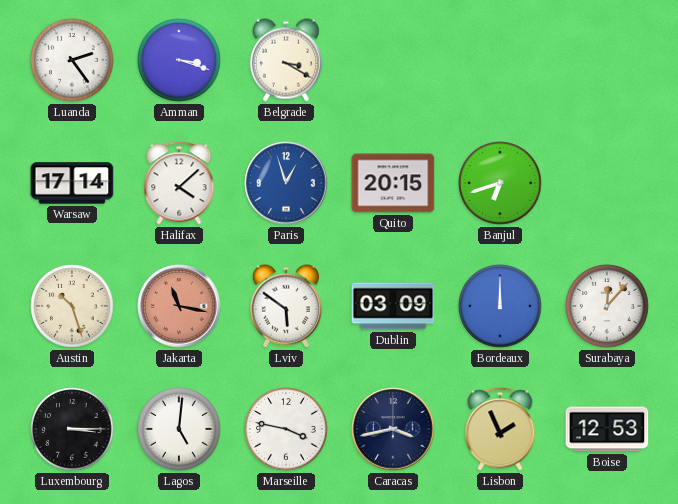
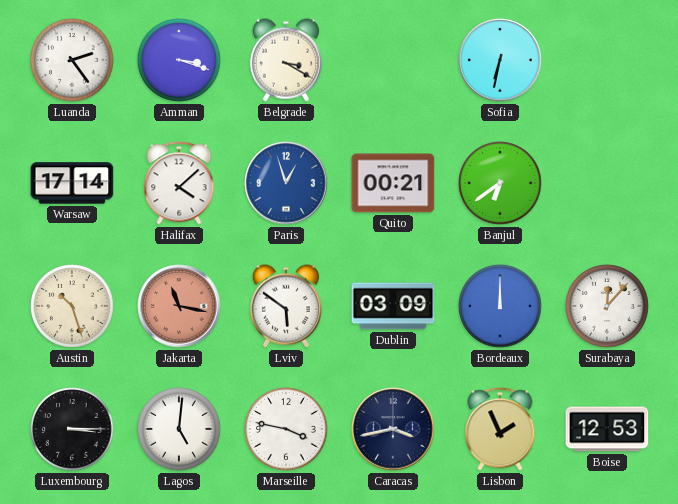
Sofia: none -> 6:32
Quito: 20:15 -> 00:21
Banjul: 6:42 -> 6:39
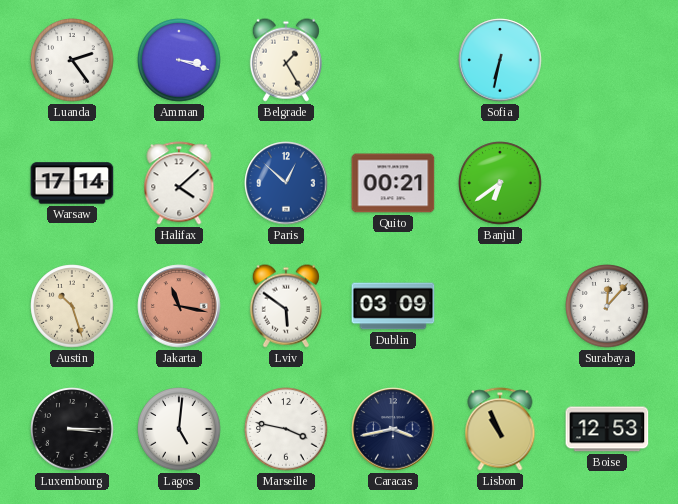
Belgrade: 3:20 -> 1:25
Paris: 12:57 -> 12:52
Bordeaux: 12:00 -> none
Lisbon: 1:56 -> 10:56
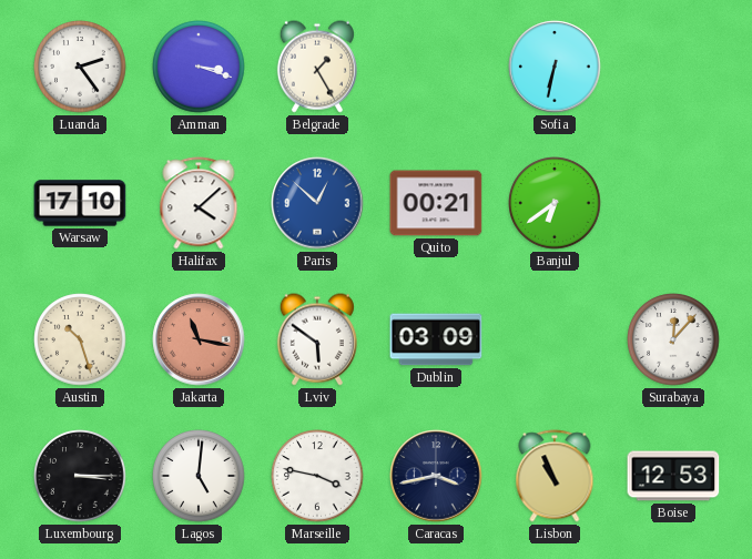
Warsaw: 17:14 -> 17:10
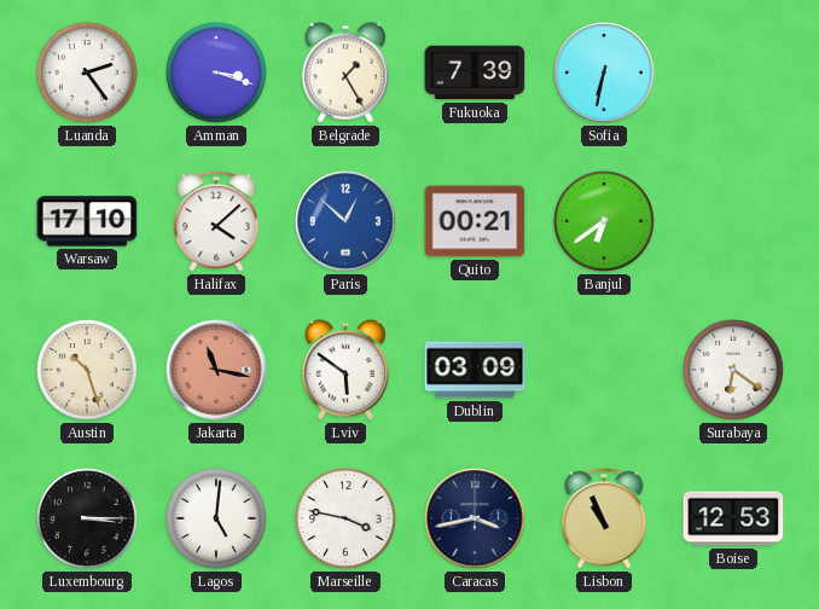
Fukuoka: none -> 7:39
Surabaya: 12:07 -> 6:21
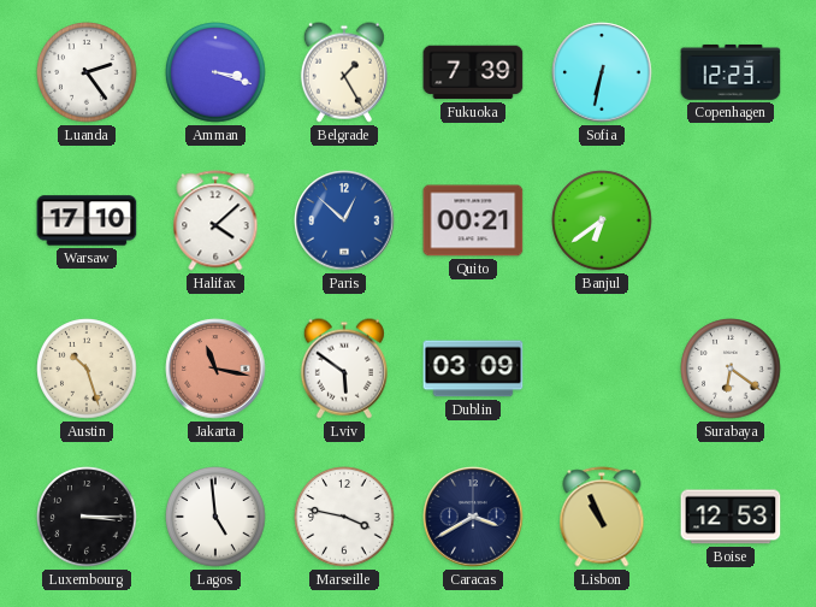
Copenhagen: none -> 12:23
Lagos: 5:01 -> 4:59
Caracas: 3:43 -> 3:40
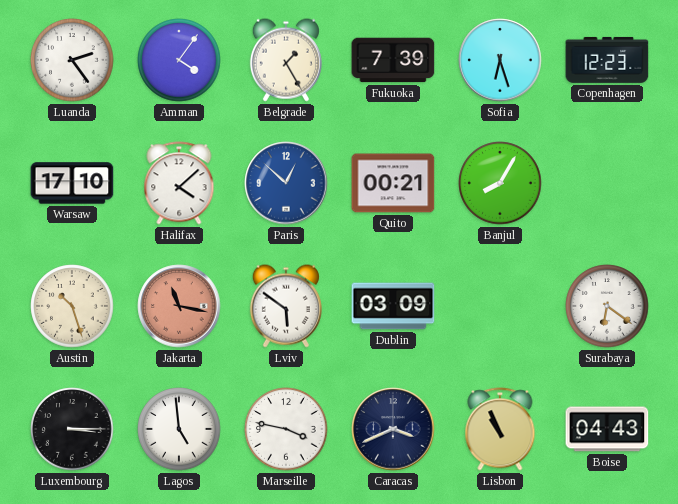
Amman: 3:18 -> 4:06
Sofia: 6:32 -> 6:27
Banjul: 6:39 -> 8:05
Caracas: 3:40 -> 3:41
Boise: 12:53 -> 04:43
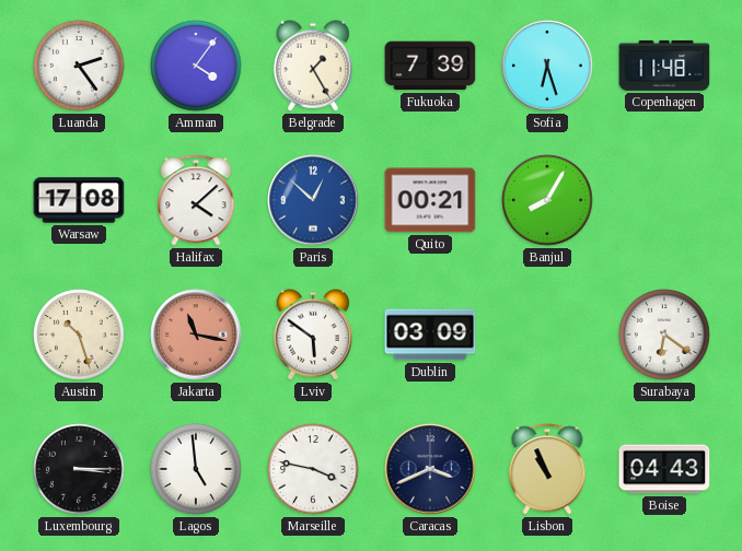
Copenhagen: 12:23 -> 11:48
Warsaw: 17:10 -> 17:08
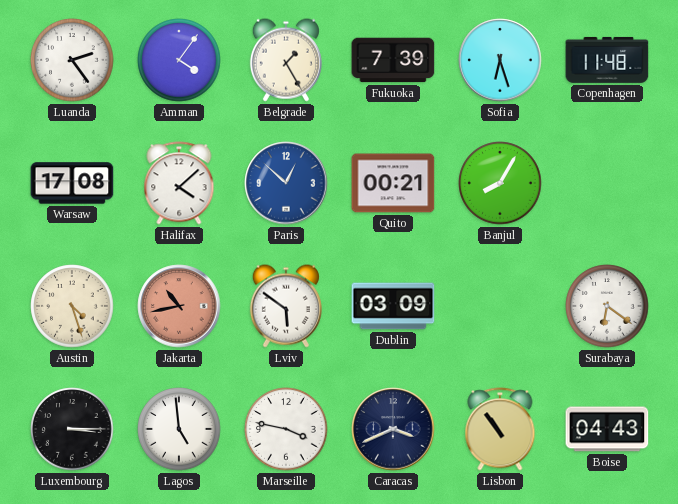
Austin: 10:27 -> 4:27
Jakarta: 11:17 -> 10:43
Lisbon: 10:56 -> 10:54
